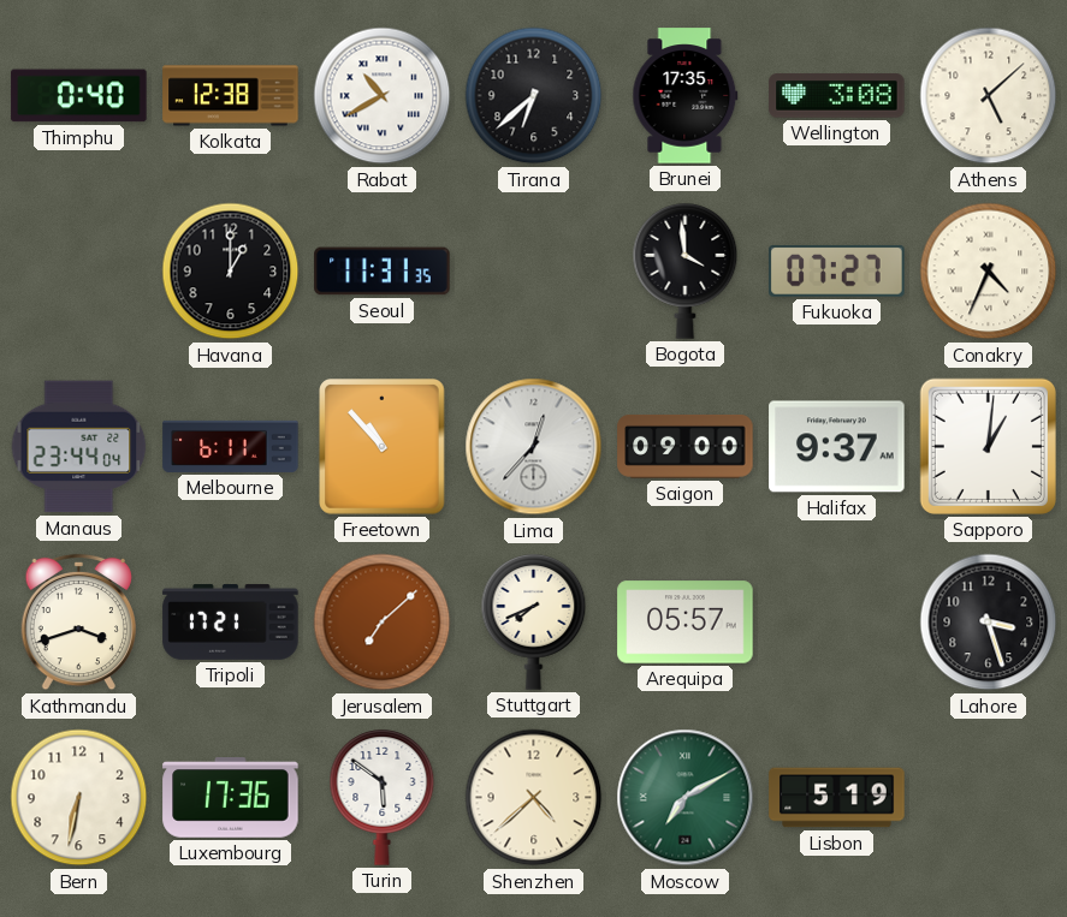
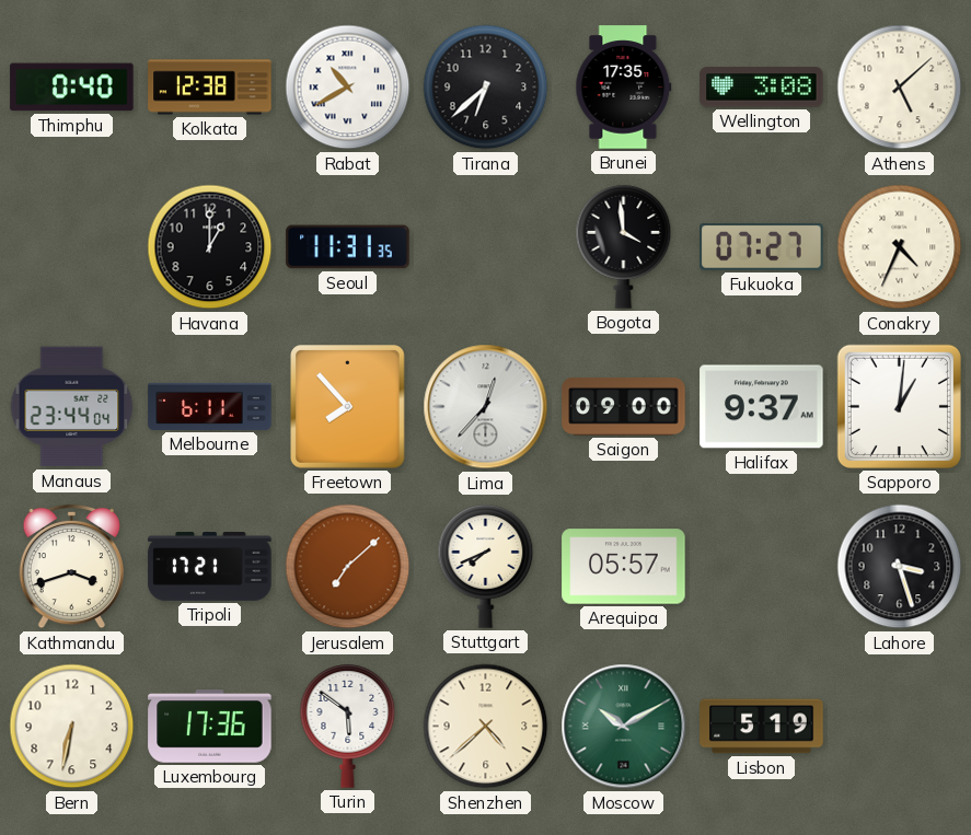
Freetown: 10:53 -> 7:53
Moscow: 7:10 -> 10:10
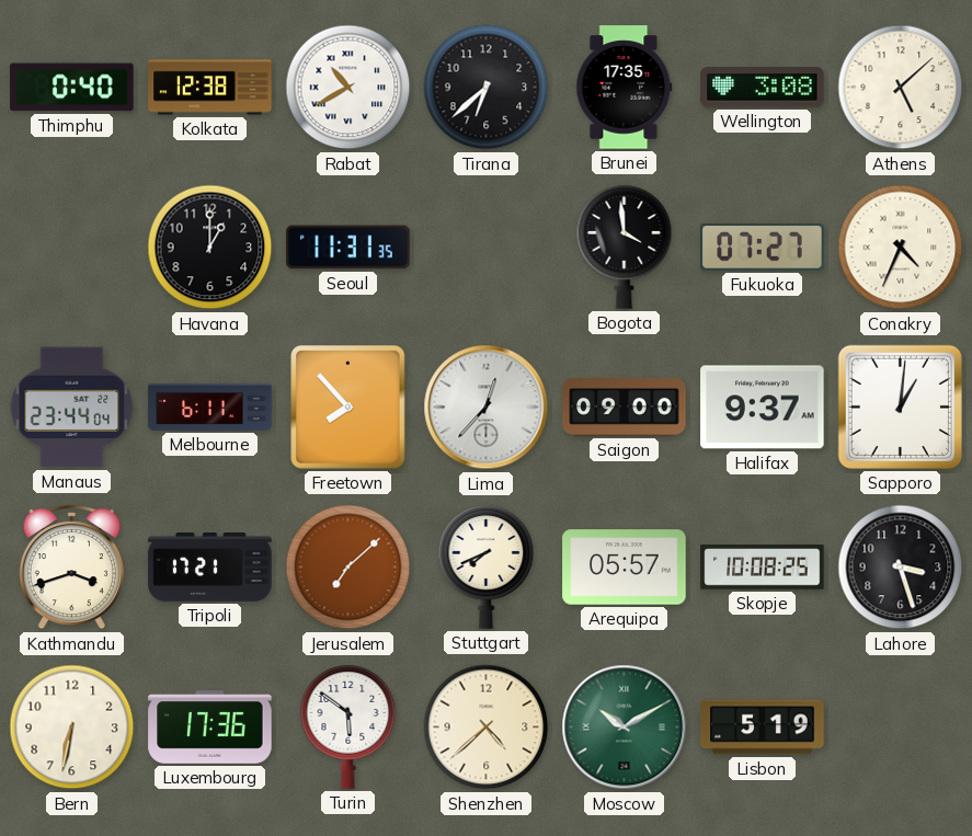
Skopje: none -> 10:08
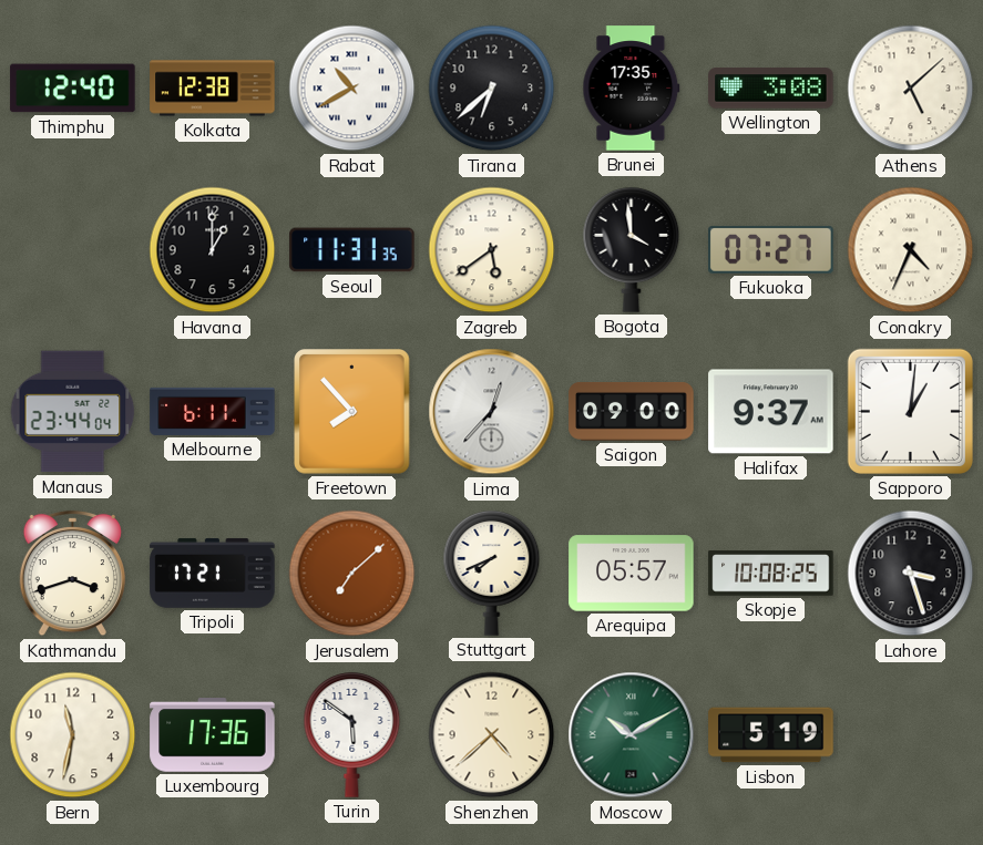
Thimphu: 0:40 -> 12:40
Zagreb: none -> 5:39
Bern: 6:32 -> 11:32
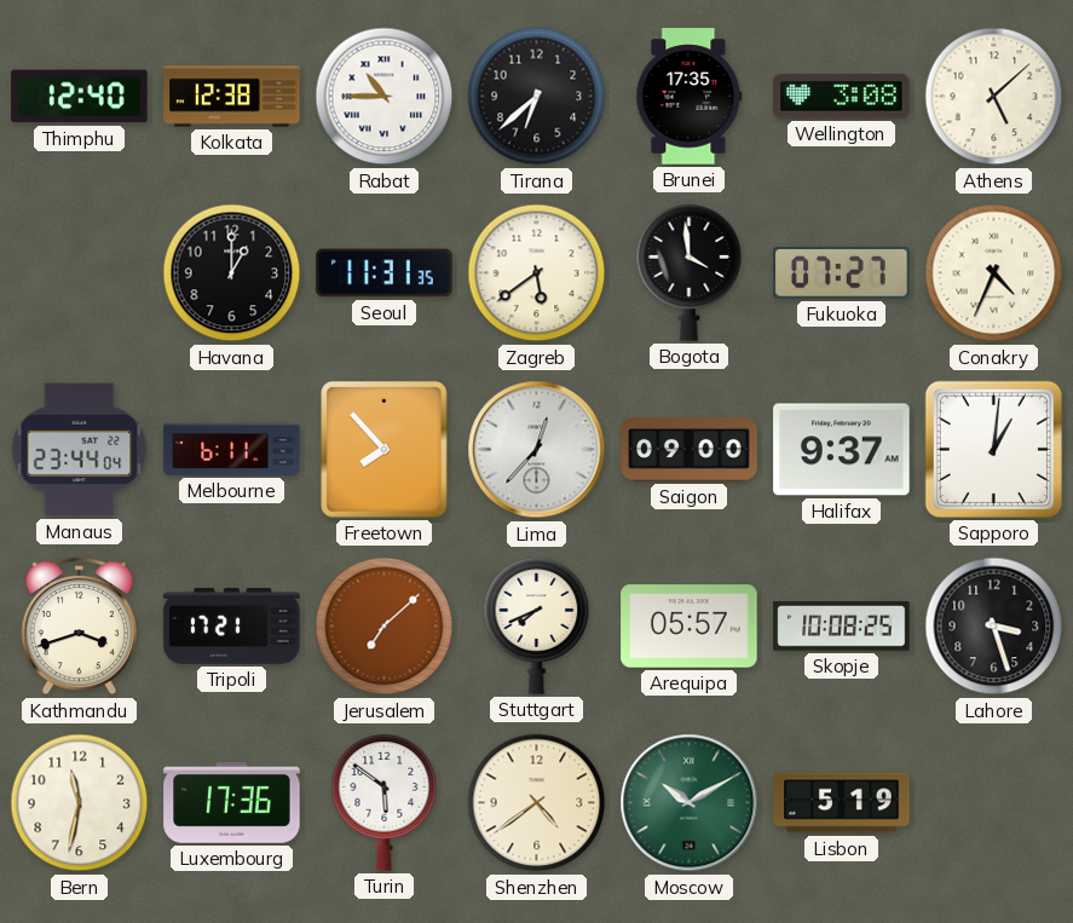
Rabat: 10:40 -> 10:45
Shenzhen: 4:38 -> 4:39
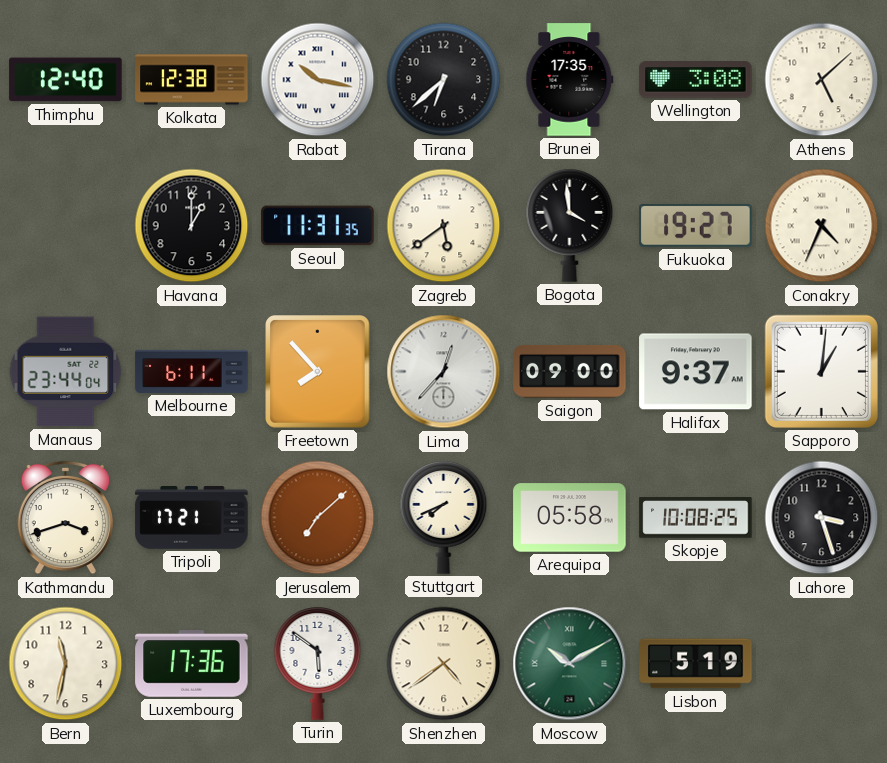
Rabat: 10:45 -> 10:17
Fukuoka: 07:27 -> 19:27
Arequipa: 05:57 -> 05:58
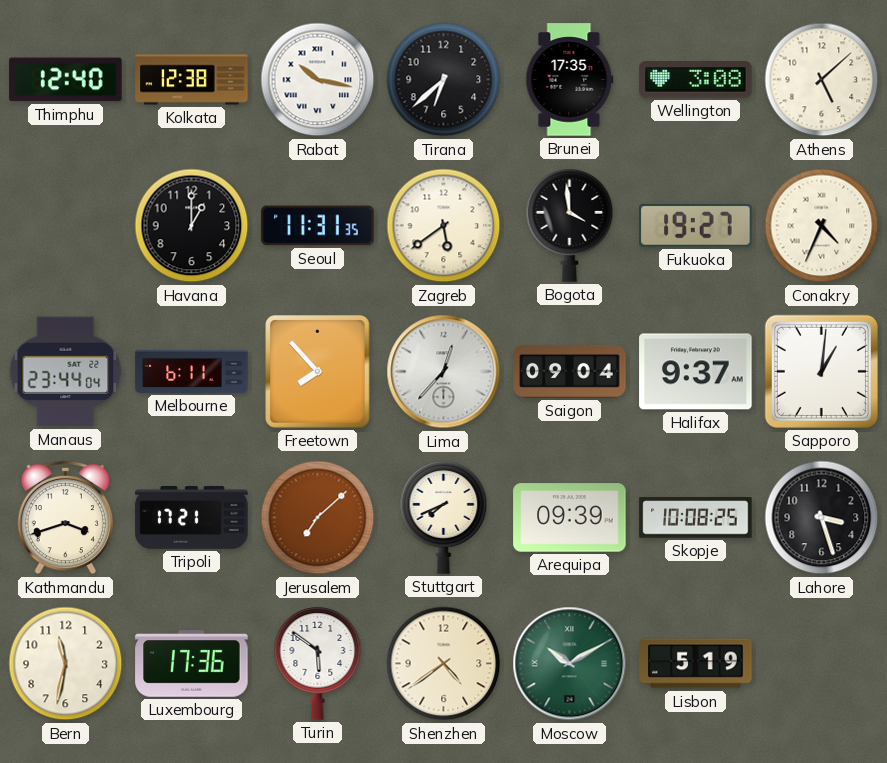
Saigon: 09:00 -> 09:04
Arequipa: 05:58 -> 09:39
